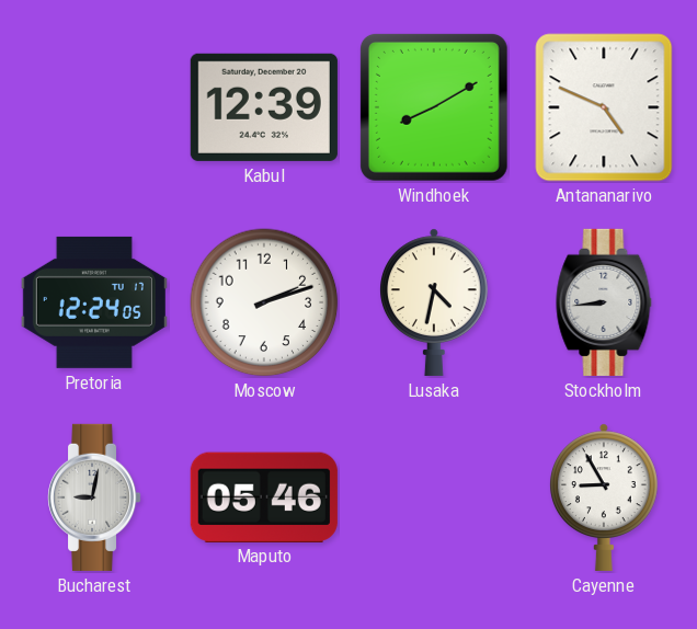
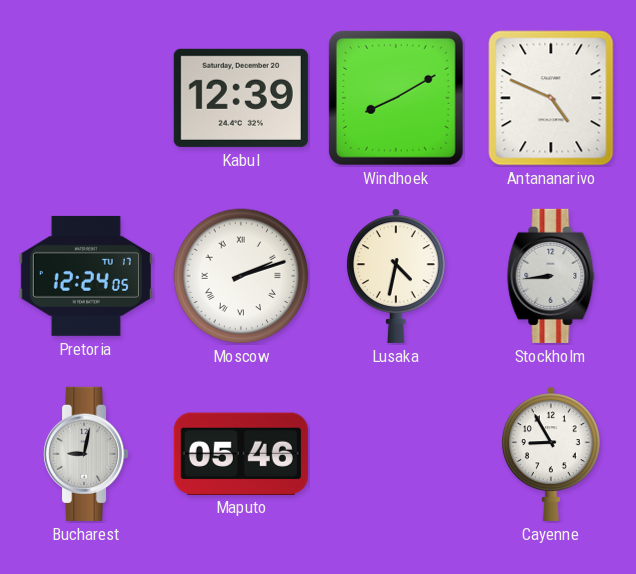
Moscow numerals: Arabic -> Roman
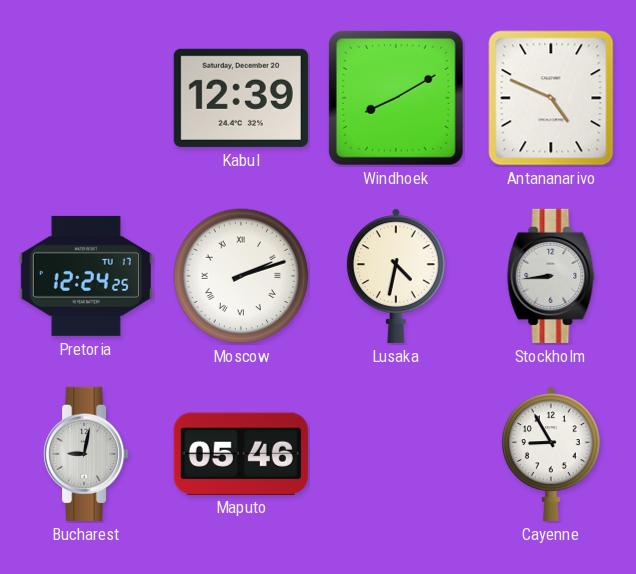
Pretoria: 12:24:05 -> 12:24:25
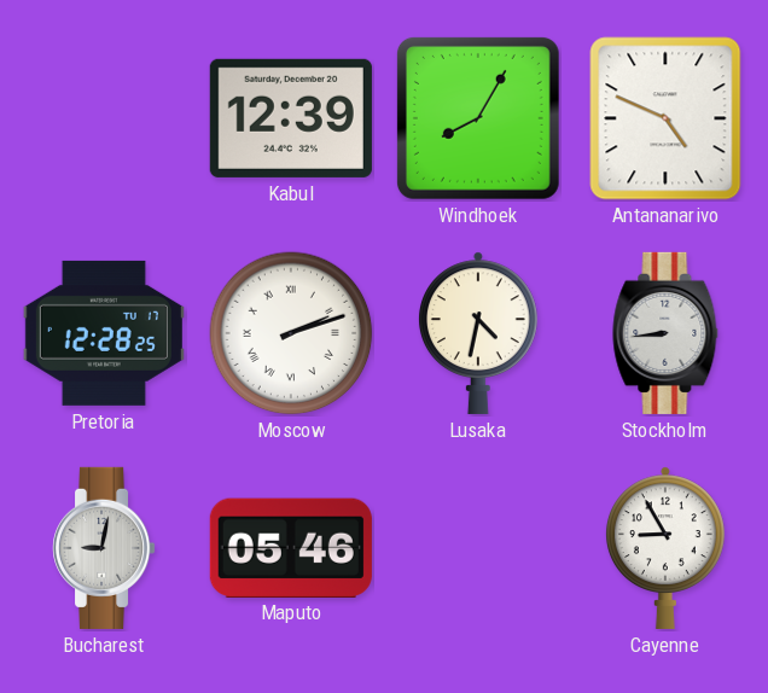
Windhoek: 8:10 -> 8:05
Pretoria: 12:24 -> 12:28
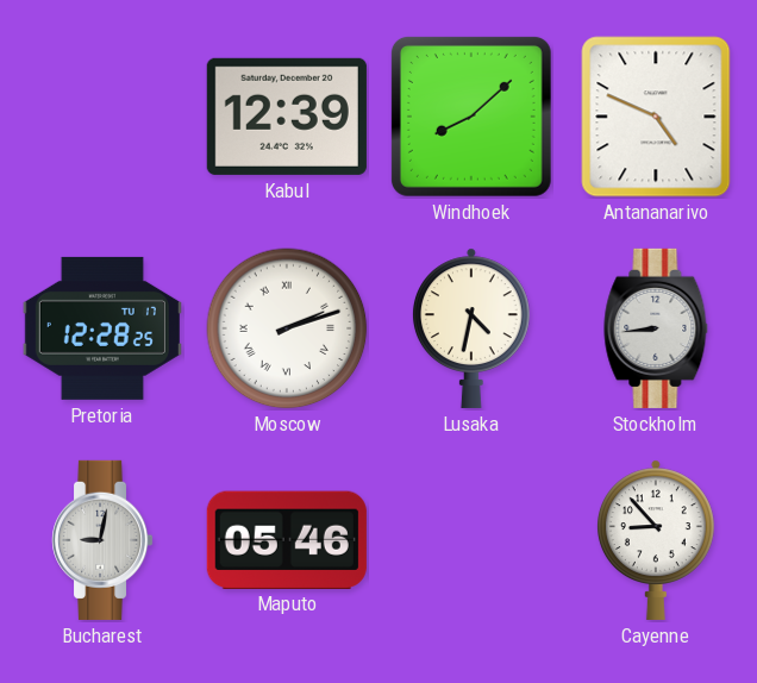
Windhoek: 8:05 -> 8:08
Cayenne: 8:55 -> 8:53
